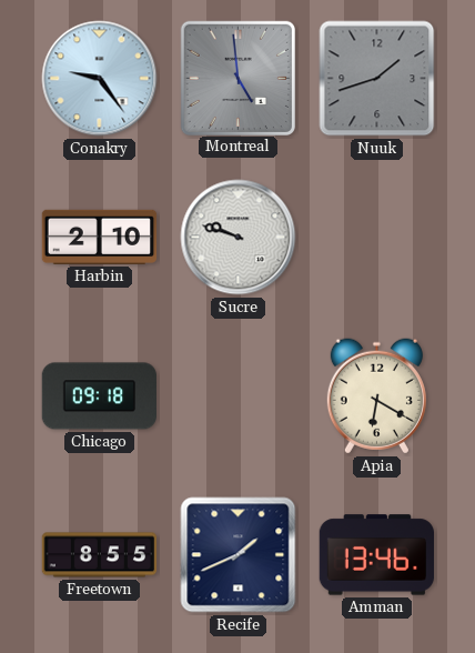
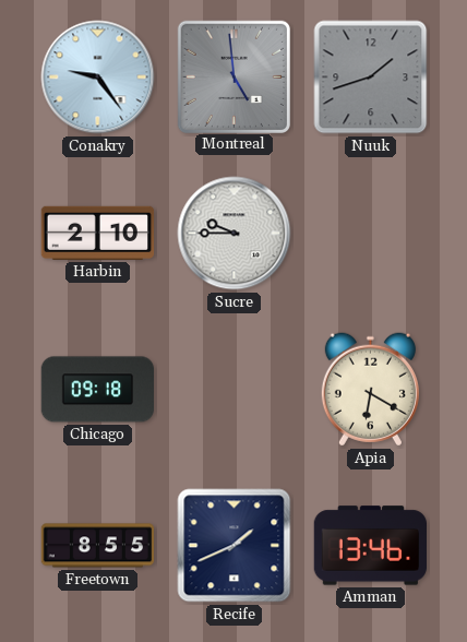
Sucre: 9:48 -> 9:45
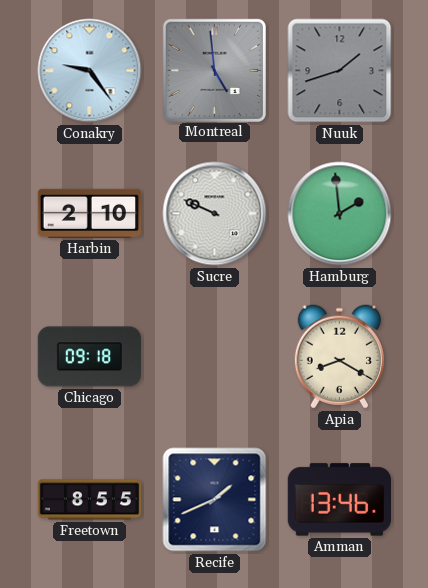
Sucre: 9:45 -> 9:49
Hamburg: none -> 1:59
Apia: 6:20 -> 8:20
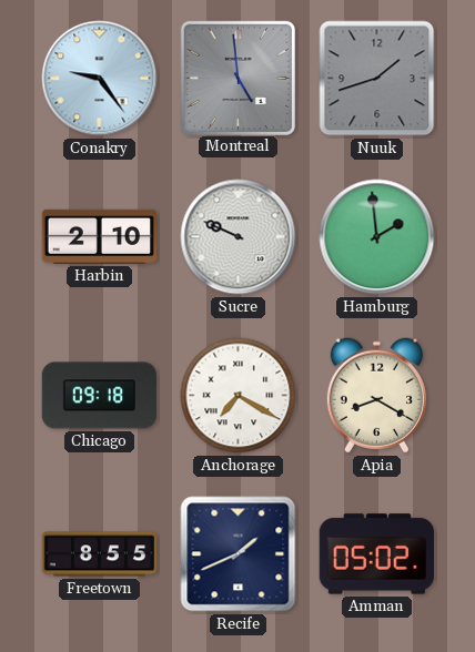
Anchorage: none -> 7:20
Amman: 13:46 -> 05:02
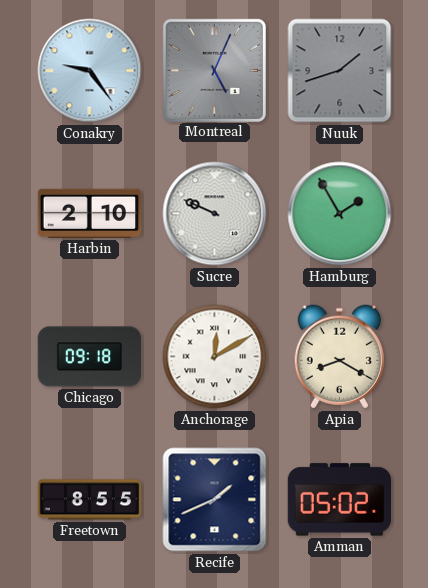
Montreal: 4:59 -> 5:04
Hamburg: 1:59 -> 1:55
Anchorage: 7:20 -> 12:10
